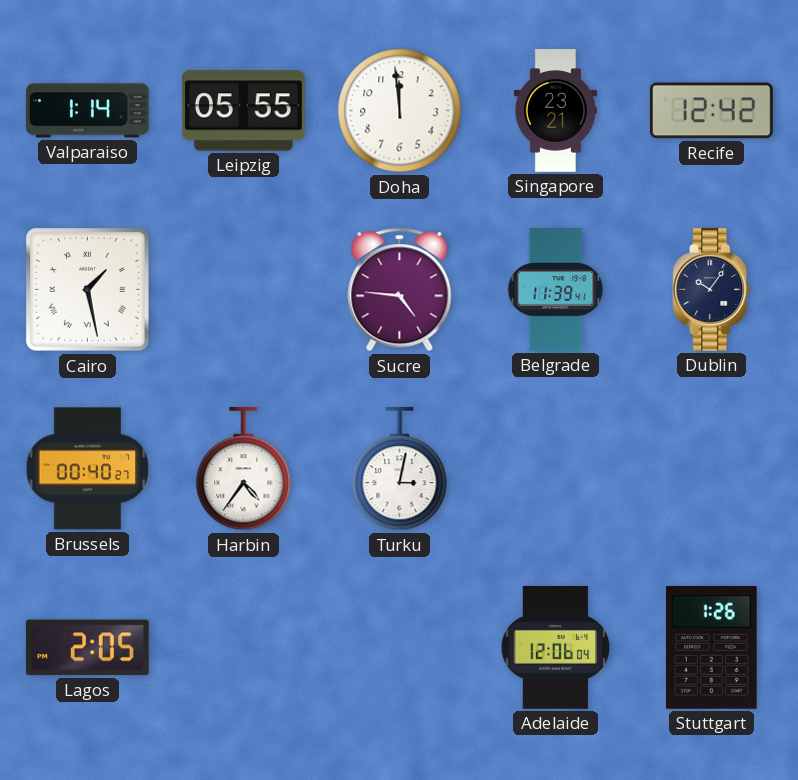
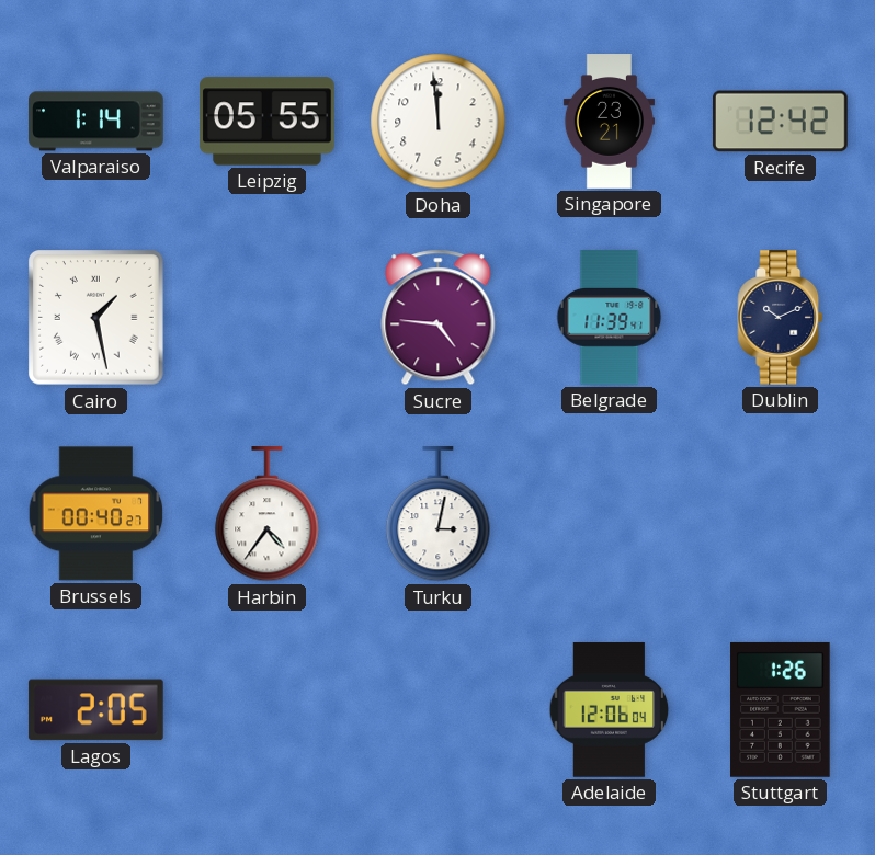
Dublin: 10:06 -> 10:11
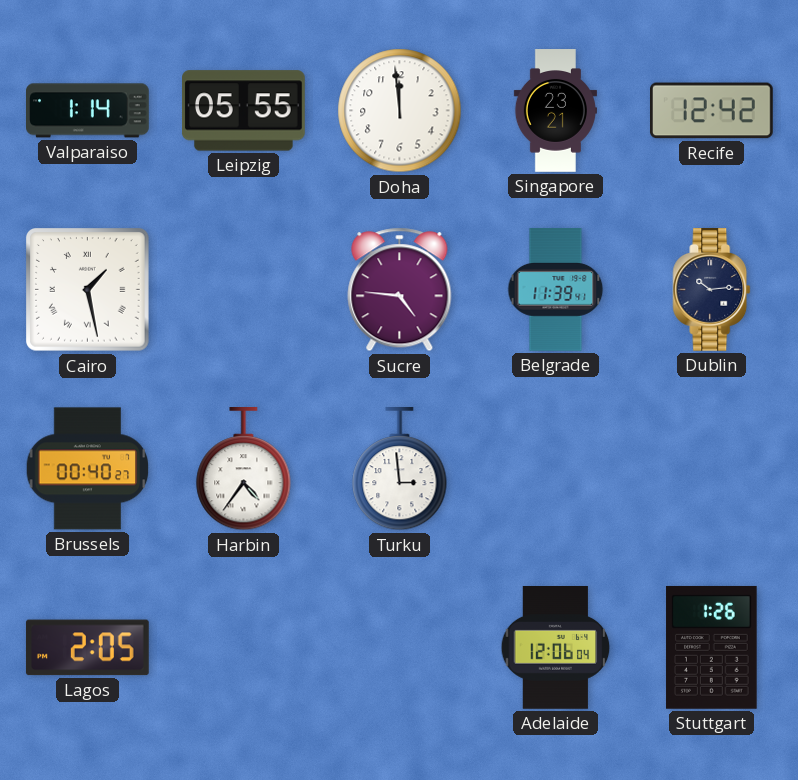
Dublin: 10:11 -> 10:14
Turku: 3:02 -> 2:59
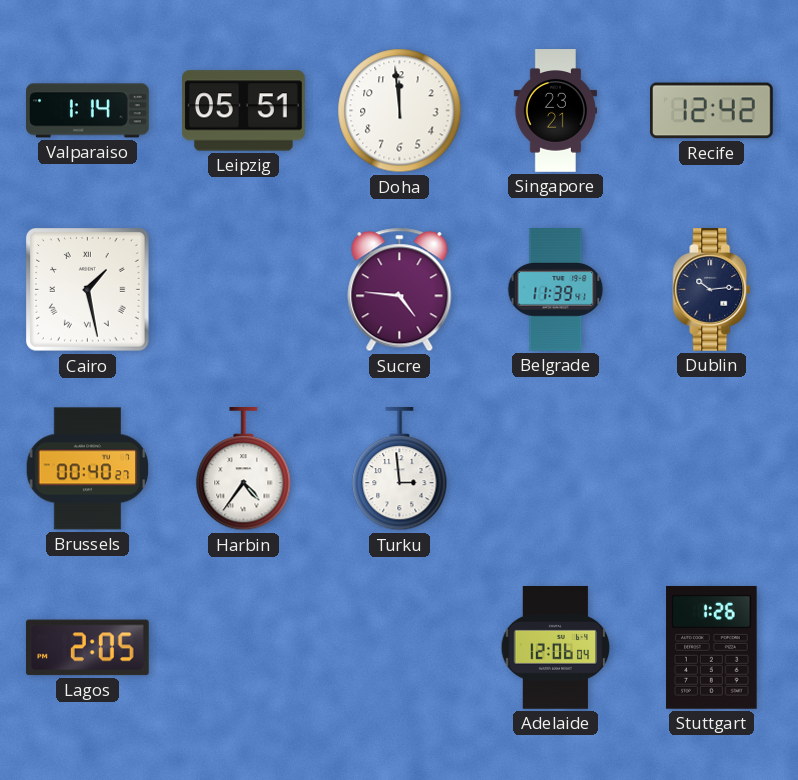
Leipzig: 05:55 -> 05:51
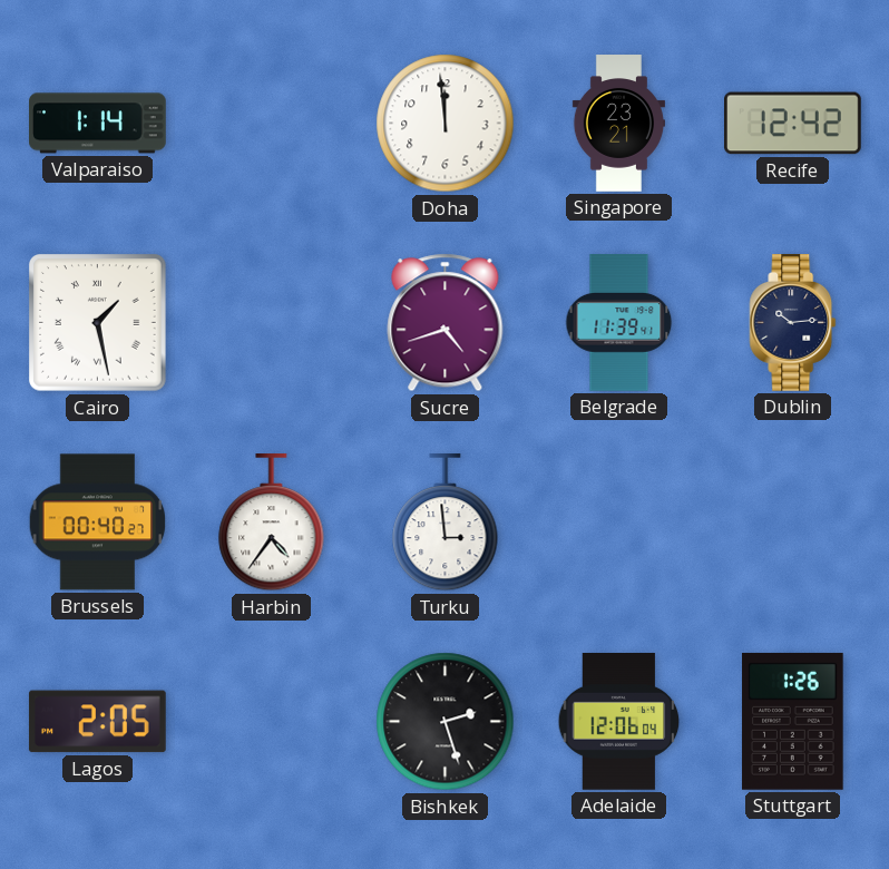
Leipzig: 05:51 -> none
Sucre: 4:46 -> 4:42
Bishkek: none -> 2:27
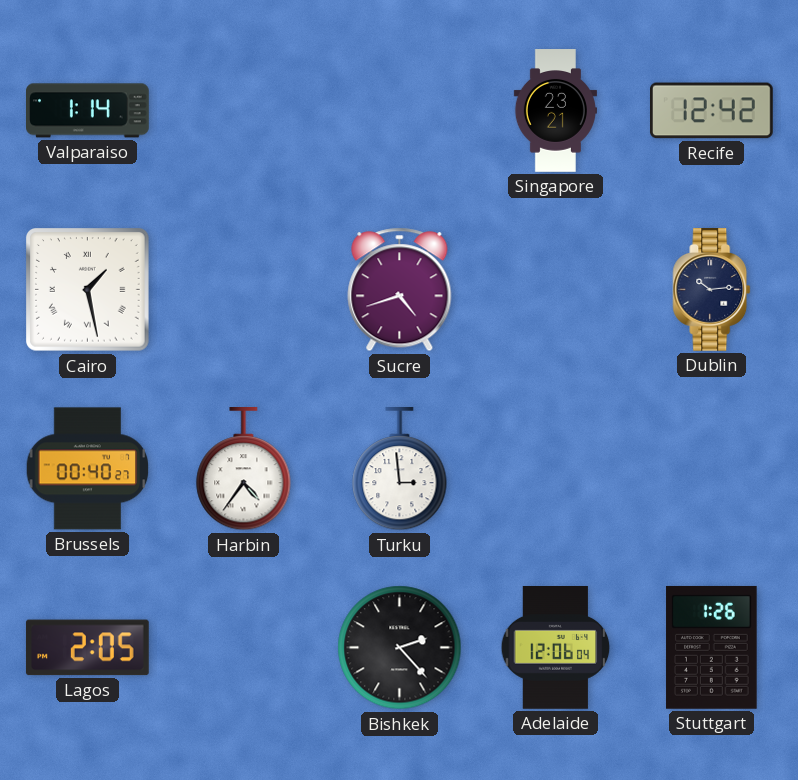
Doha: 11:59 -> none
Belgrade: 11:39 -> none
Bishkek: 2:27 -> 2:23
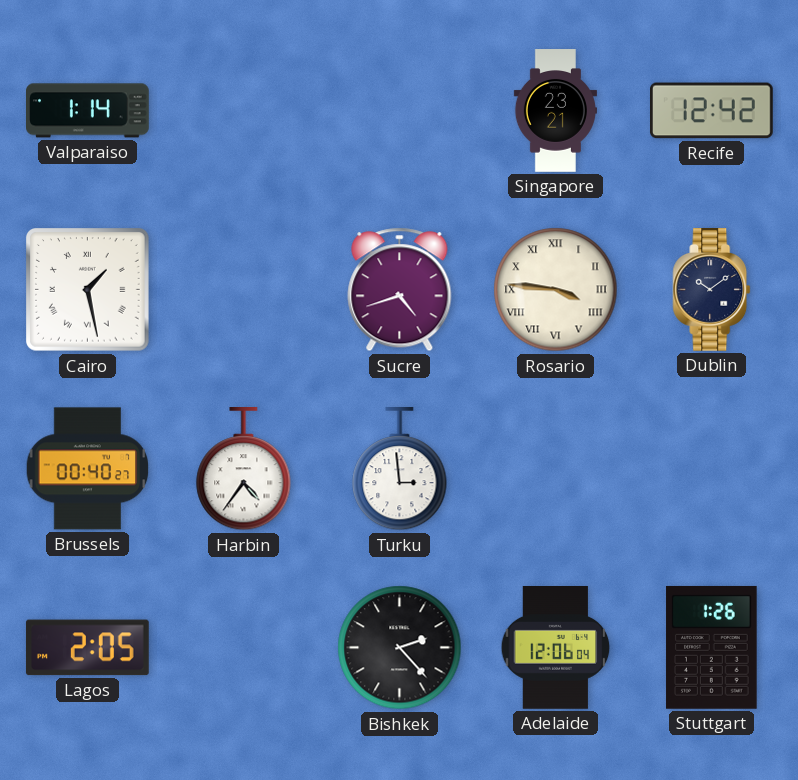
Rosario: none -> 3:46
Dublin: 10:14 -> 10:09
